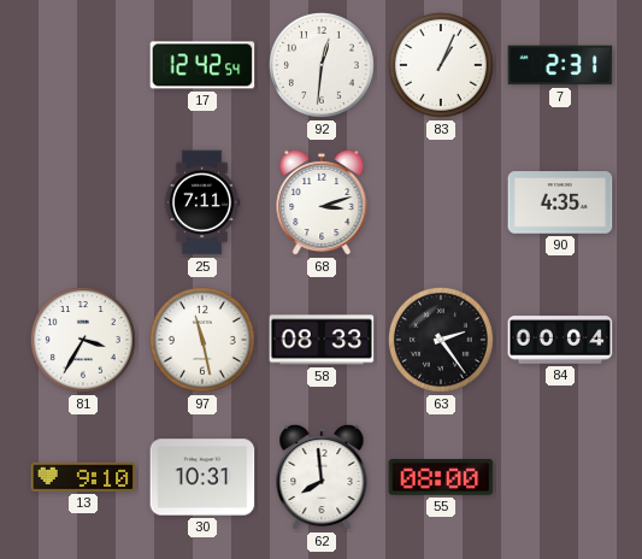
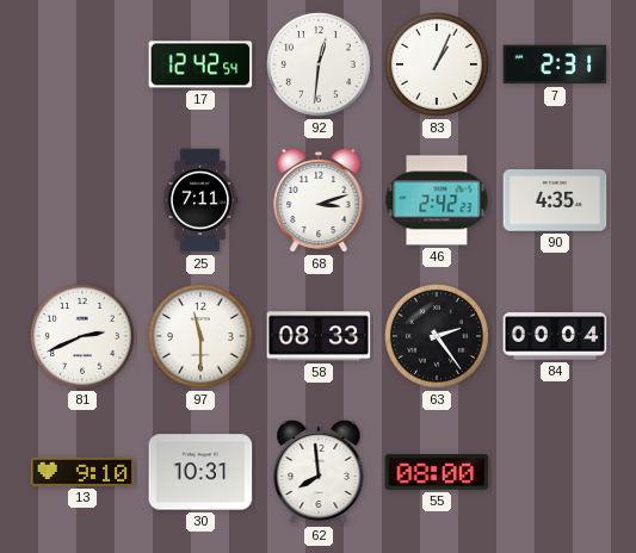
46: none -> 2:42
81: 3:35 -> 2:41
97: 11:28 -> 11:30
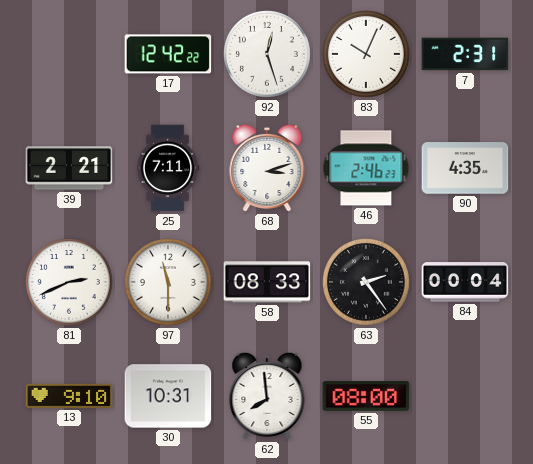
17: 12:42:54 -> 12:42:22
92: 12:31 -> 12:27
83: 1:04 -> 10:04
39: none -> 2:21
46: 2:42 -> 2:46
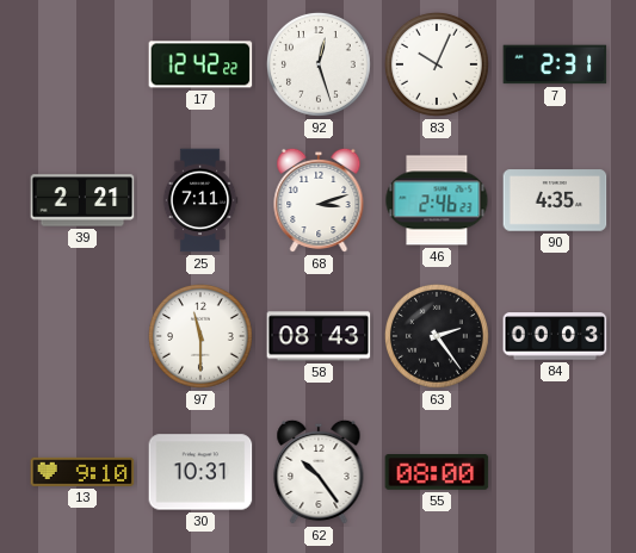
81: 2:41 -> none
58: 08:33 -> 08:43
84: 00:04 -> 00:03
62: 7:59 -> 10:24
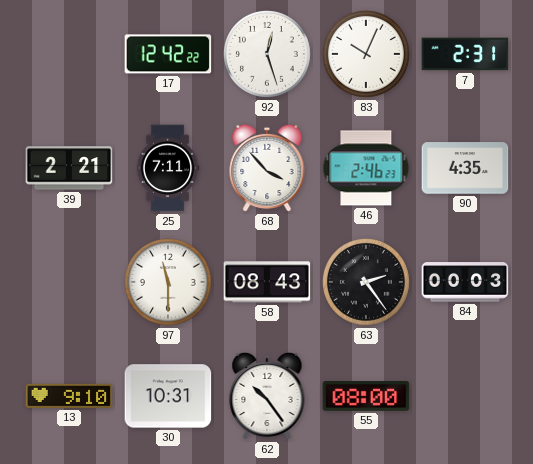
68: 3:12 -> 3:53
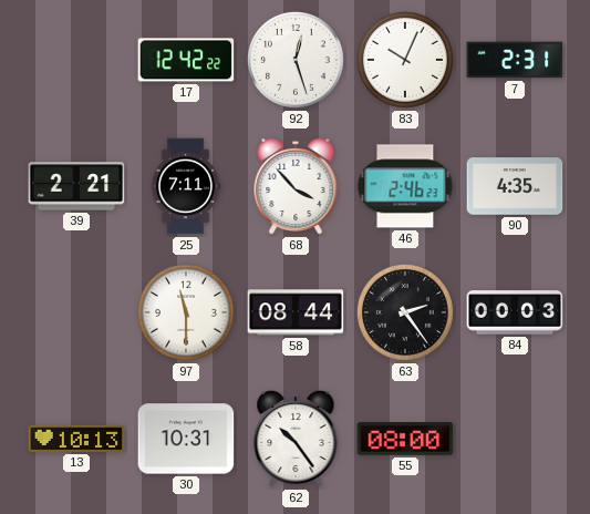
58: 08:43 -> 08:44
13: 9:10 -> 10:13
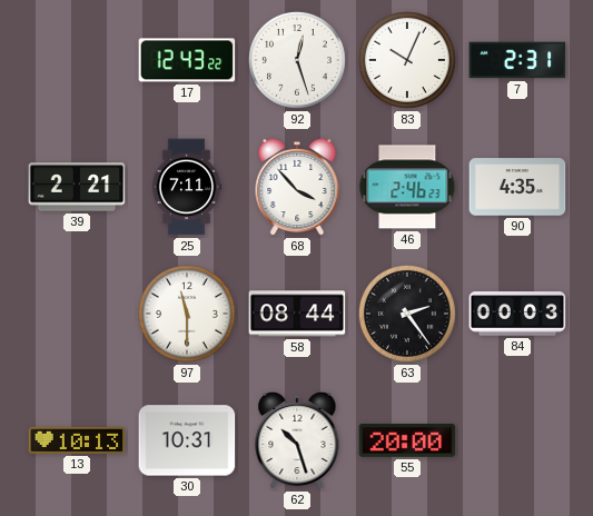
17: 12:42 -> 12:43
62: 10:24 -> 10:27
55: 08:00 -> 20:00
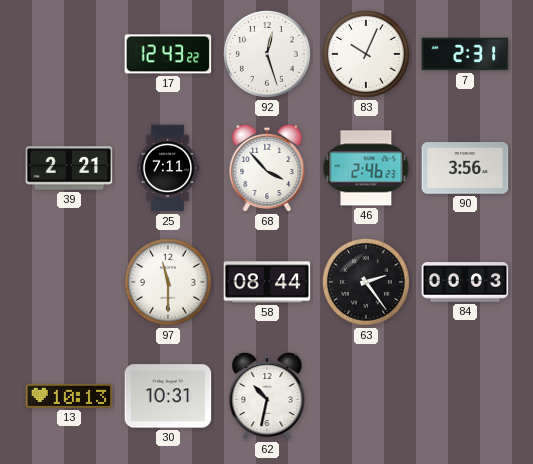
90: 4:35 -> 3:56
62: 10:27 -> 10:32
55: 20:00 -> none
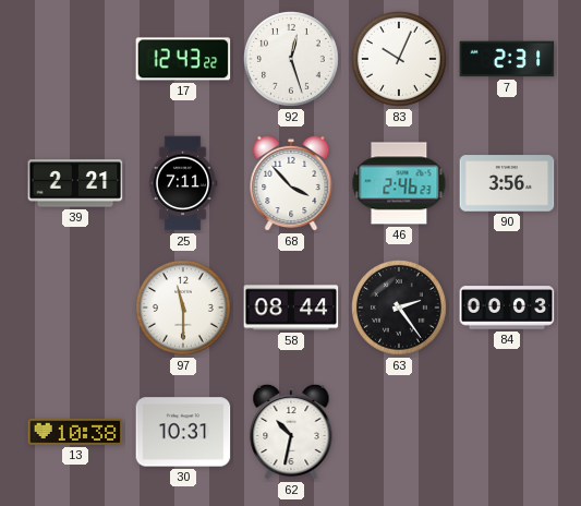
13: 10:13 -> 10:38
